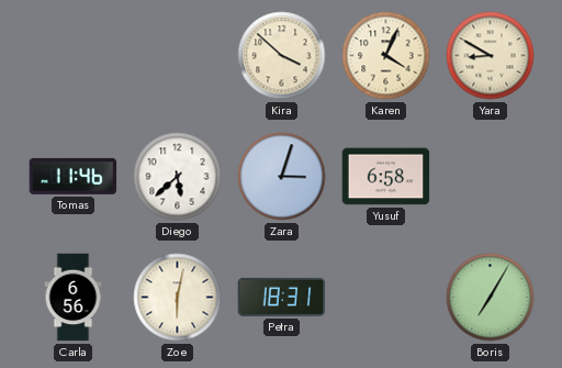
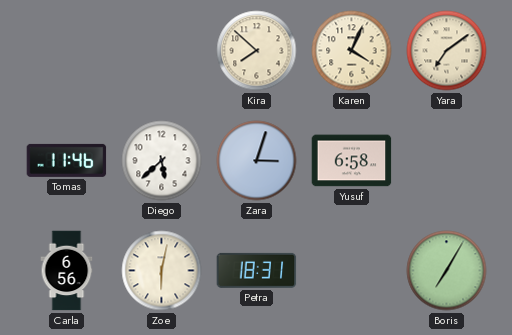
Kira: 3:52 -> 7:52
Yara: 8:50 -> 7:09
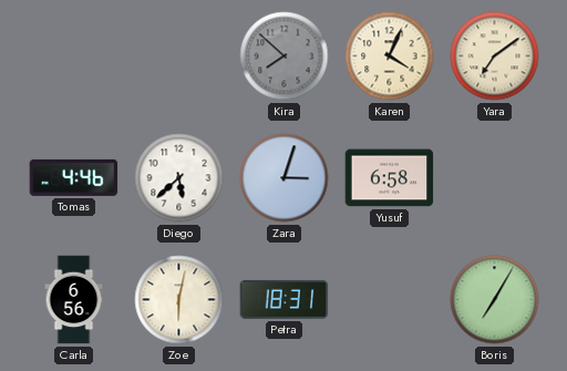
Kira dial: cream -> grey
Tomas: 11:46 -> 4:46
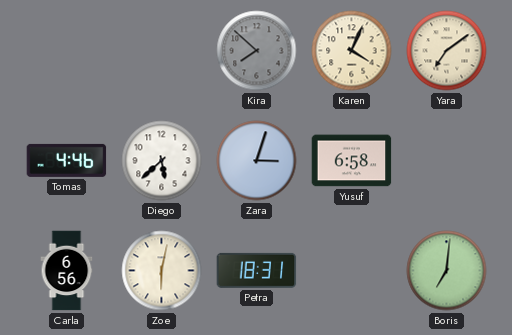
Boris: 7:05 -> 7:01
